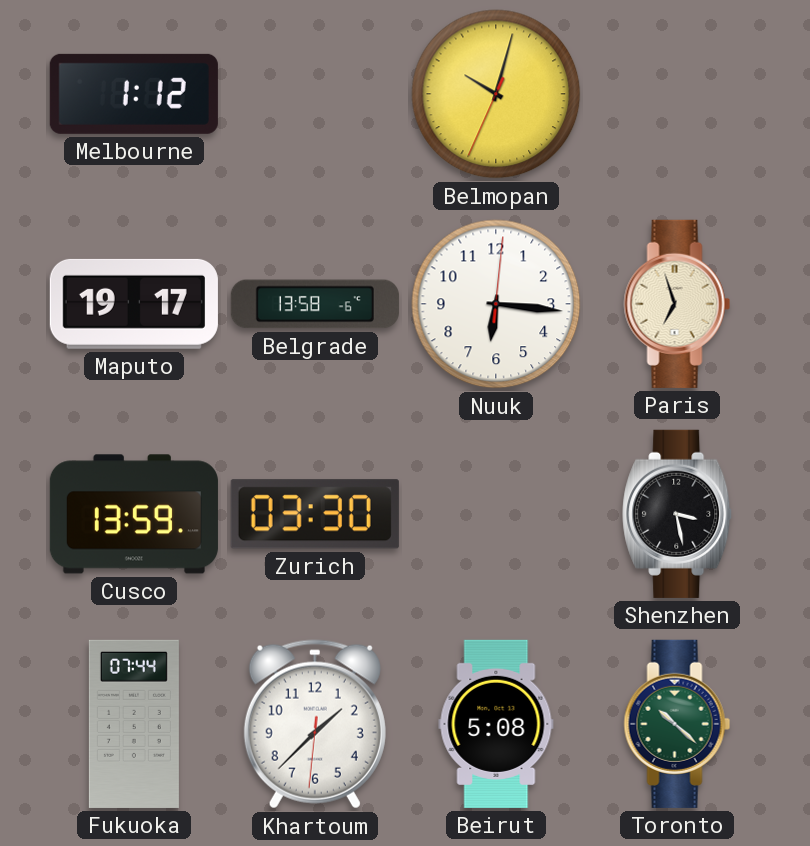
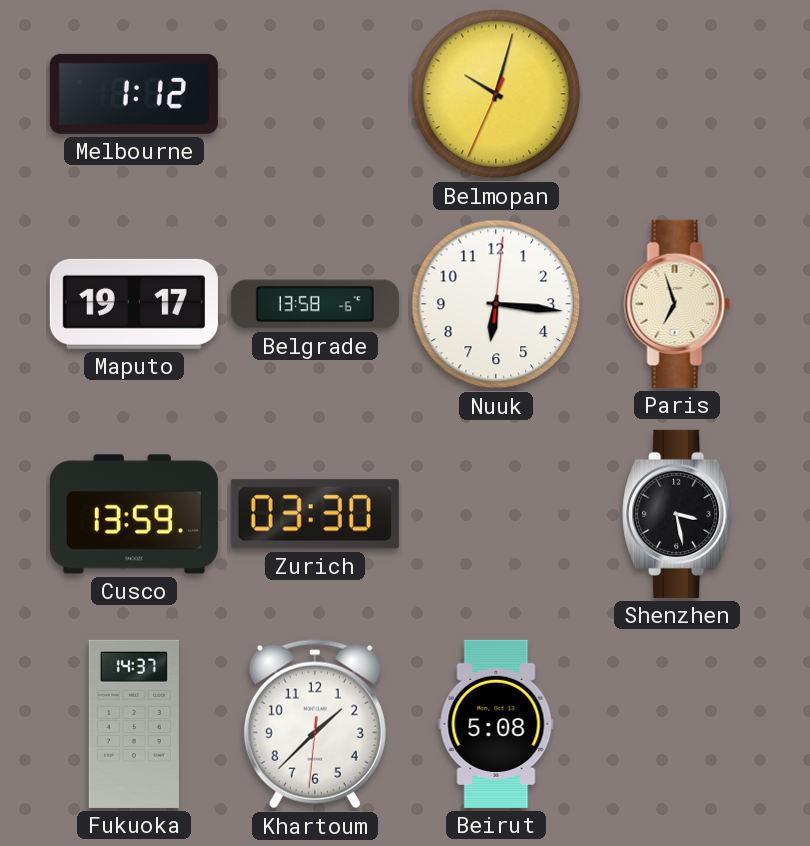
Fukuoka: 07:44 -> 14:37
Toronto: 10:22 -> none
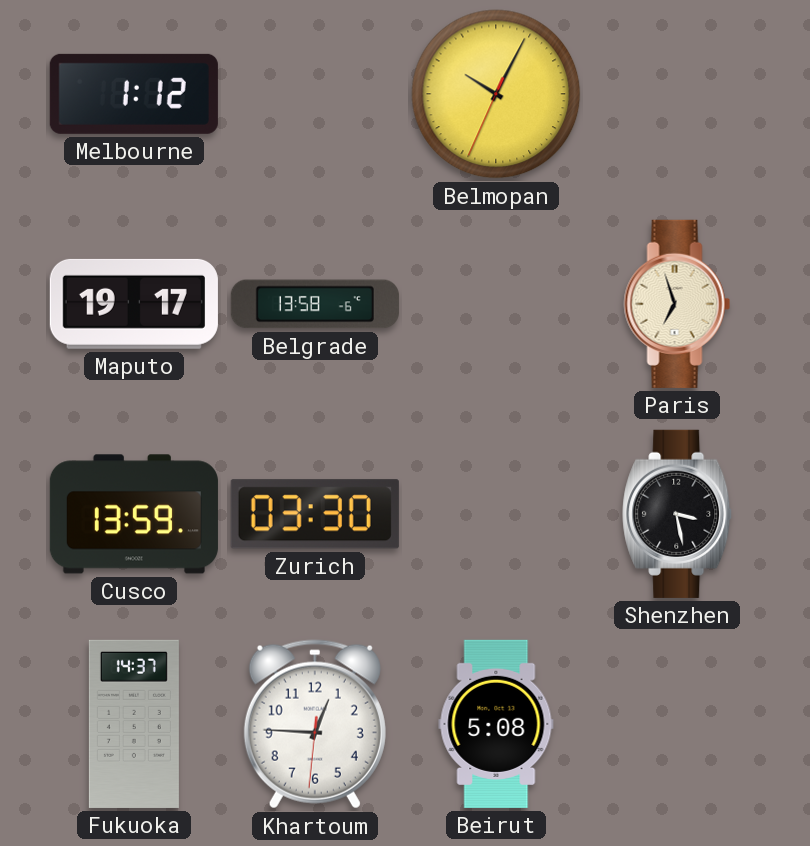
Belmopan: 10:02 -> 10:04
Nuuk: 6:16 -> none
Khartoum: 1:37 -> 12:45
